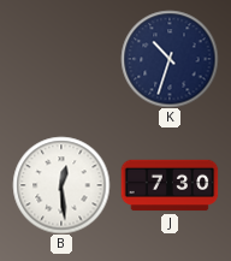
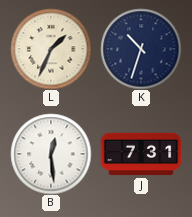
L: none -> 1:34
J: 7:30 -> 7:31
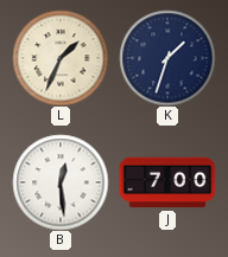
K: 10:33 -> 1:33
J: 7:31 -> 7:00
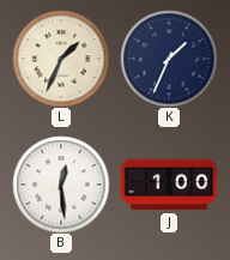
K: 1:33 -> 1:34
J: 7:00 -> 1:00
